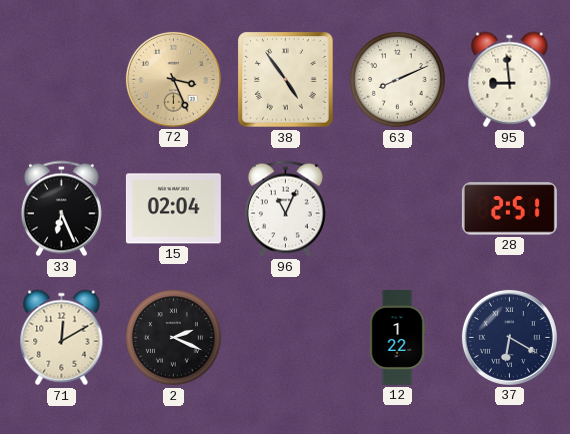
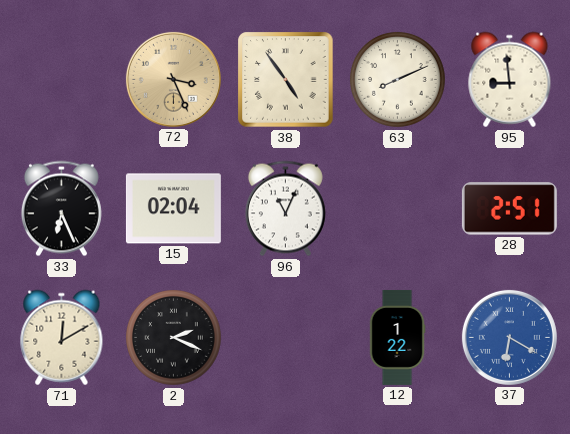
37 dial: navy -> blue
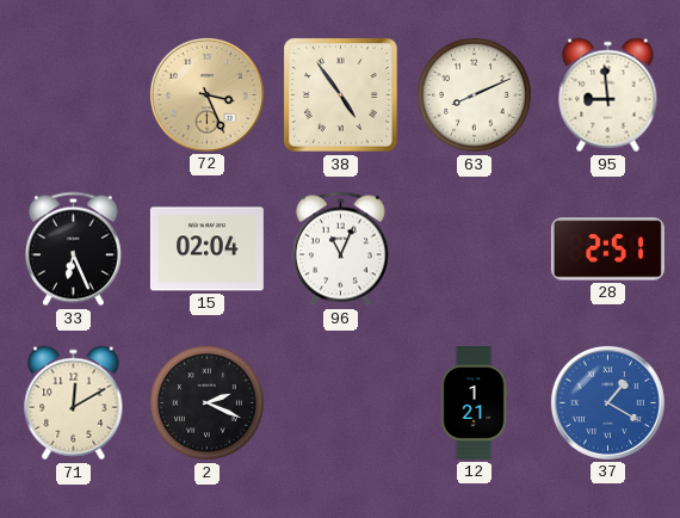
12: 1:22 -> 1:21
37: 6:20 -> 1:20
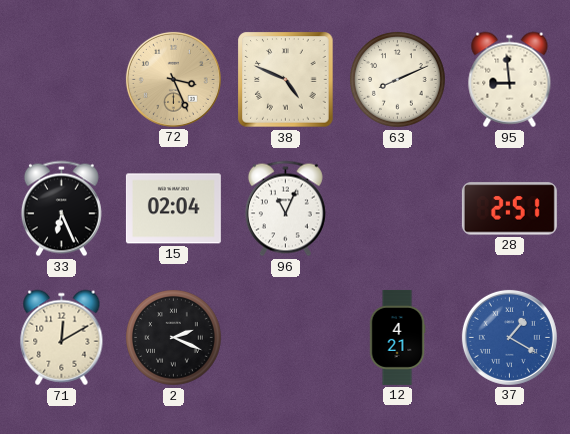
38: 4:54 -> 4:49
12: 1:21 -> 4:21
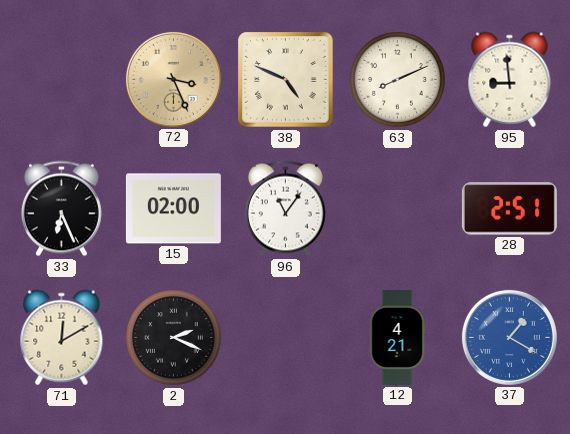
15: 02:04 -> 02:00
96: 11:04 -> 11:06
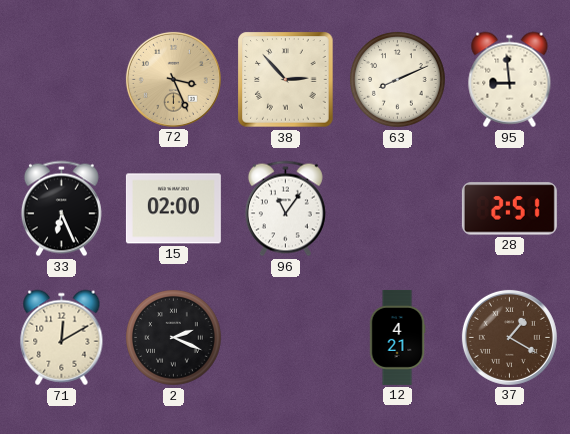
38: 4:49 -> 2:53
37 dial: blue -> brown
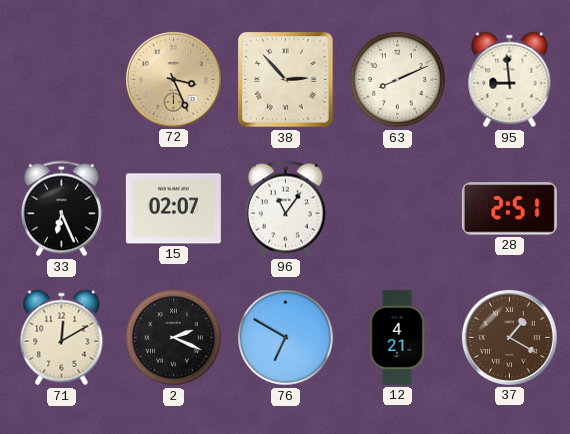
15: 02:00 -> 02:07
76: none -> 6:50
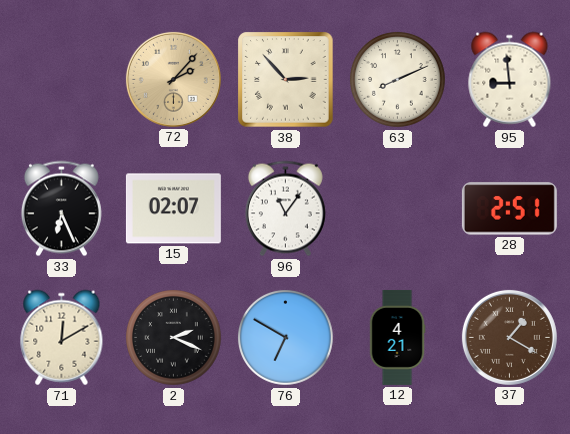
72: 3:26 -> 2:07
